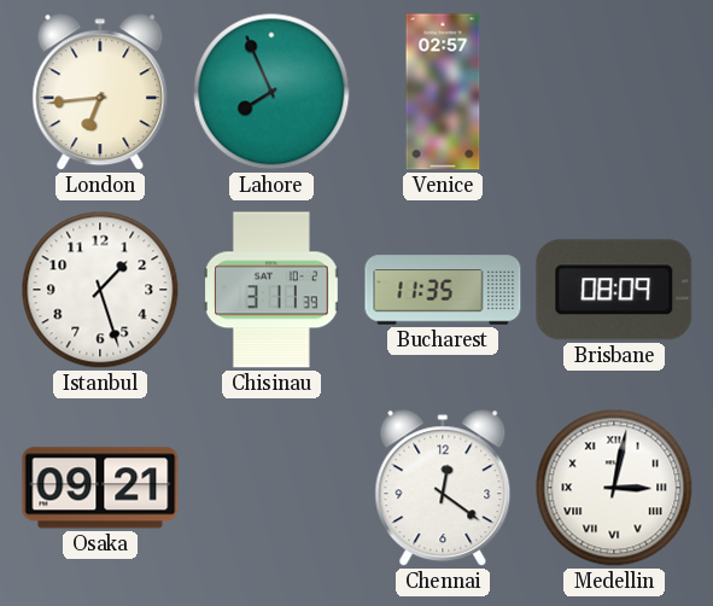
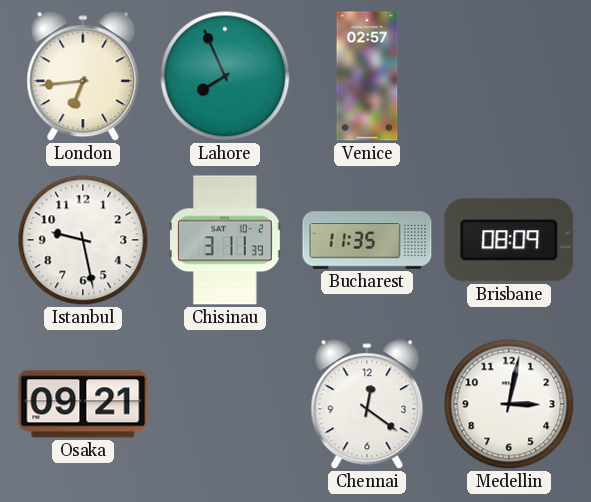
Istanbul: 1:27 -> 9:28
Medellin numerals: Roman -> Arabic
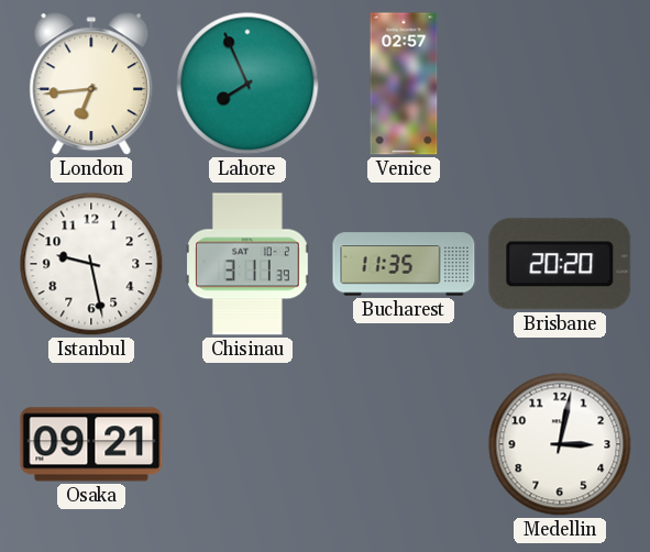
Brisbane: 08:09 -> 20:20
Chennai: 12:21 -> none
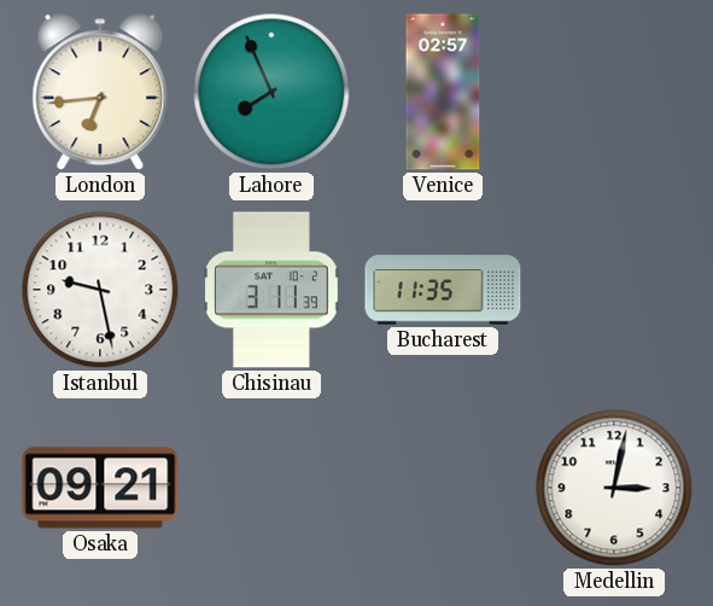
Brisbane: 20:20 -> none
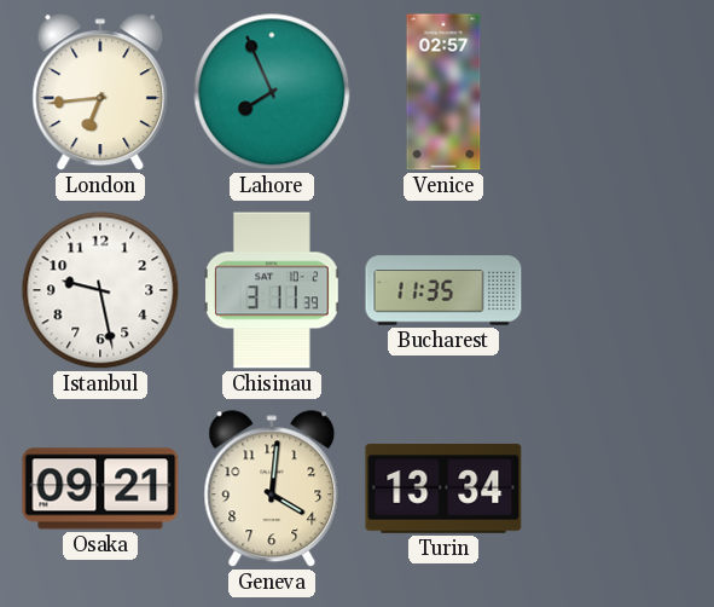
Geneva: none -> 4:01
Turin: none -> 13:34
Medellin: 3:02 -> none
